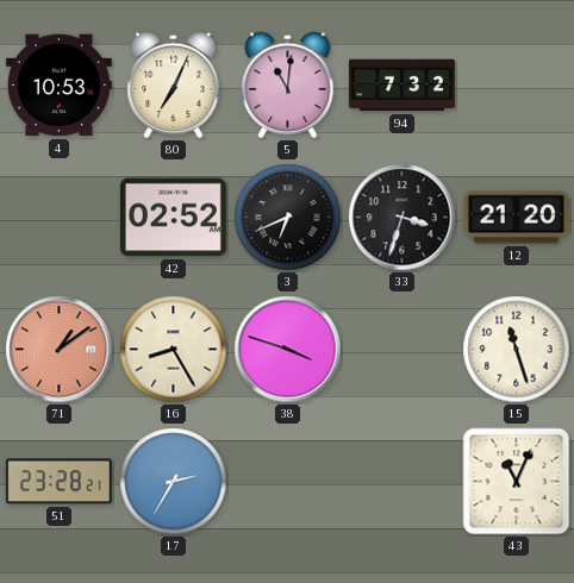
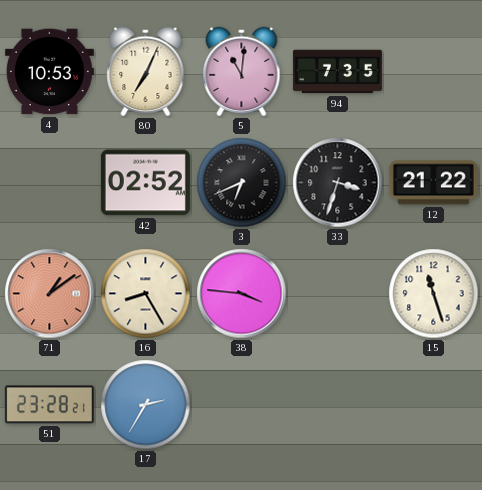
94: 7:32 -> 7:35
12: 21:20 -> 21:22
38: 3:48 -> 3:46
43: 11:04 -> none
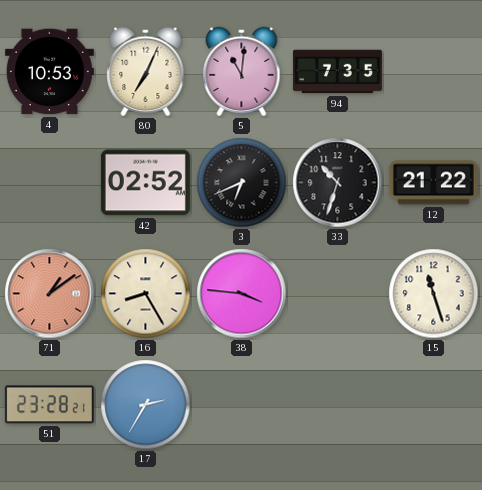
33: 3:33 -> 10:33
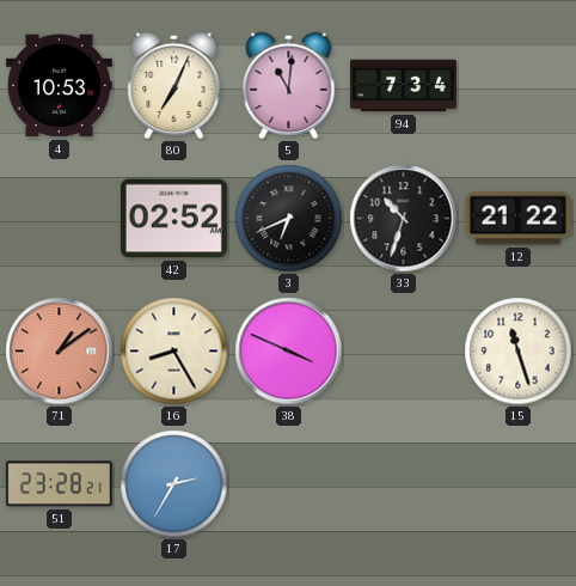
94: 7:35 -> 7:34
38: 3:46 -> 3:49
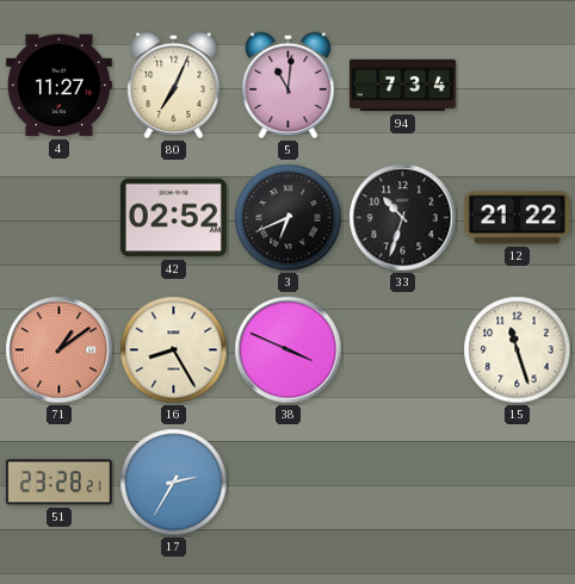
4: 10:53 -> 11:27
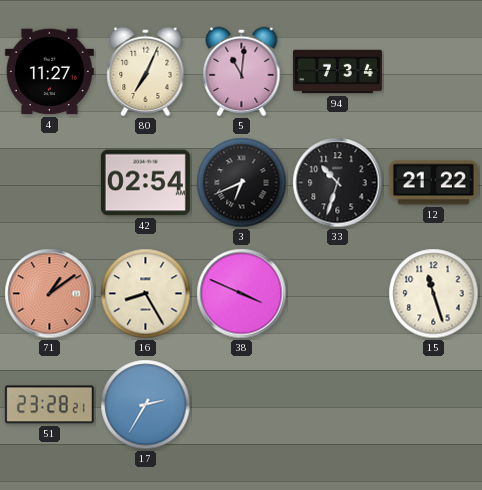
42: 02:52 -> 02:54
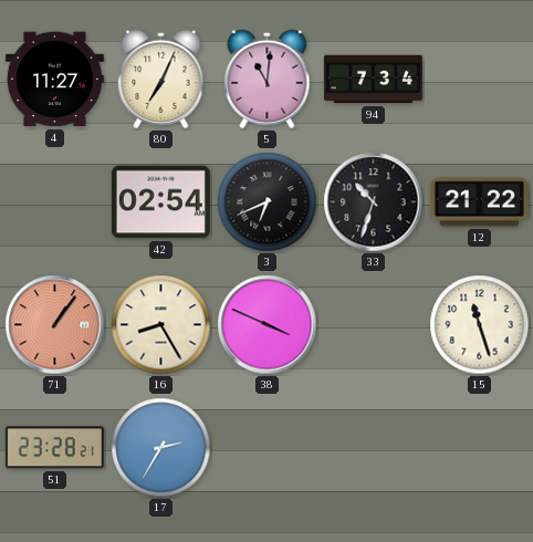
71: 1:09 -> 1:06
